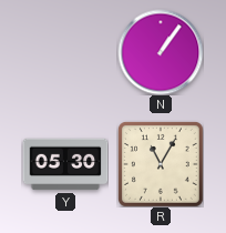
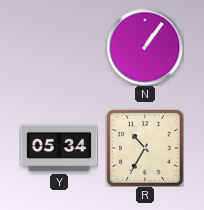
Y: 05:30 -> 05:34
R: 11:05 -> 10:35
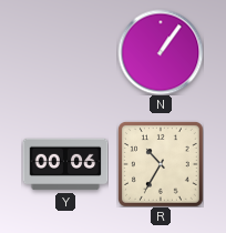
Y: 05:34 -> 00:06
